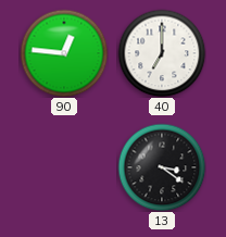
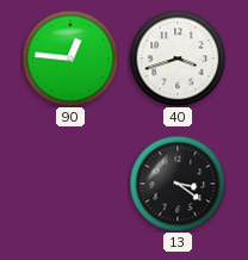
40: 7:00 -> 3:42
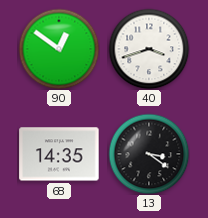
90: 12:46 -> 12:51
68: none -> 14:35
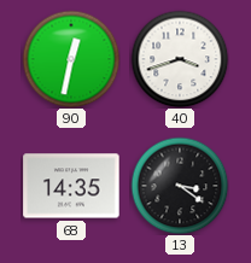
90: 12:51 -> 12:32
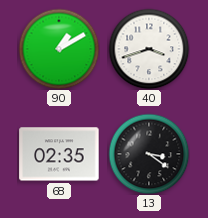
90: 12:32 -> 1:10
68: 14:35 -> 02:35
